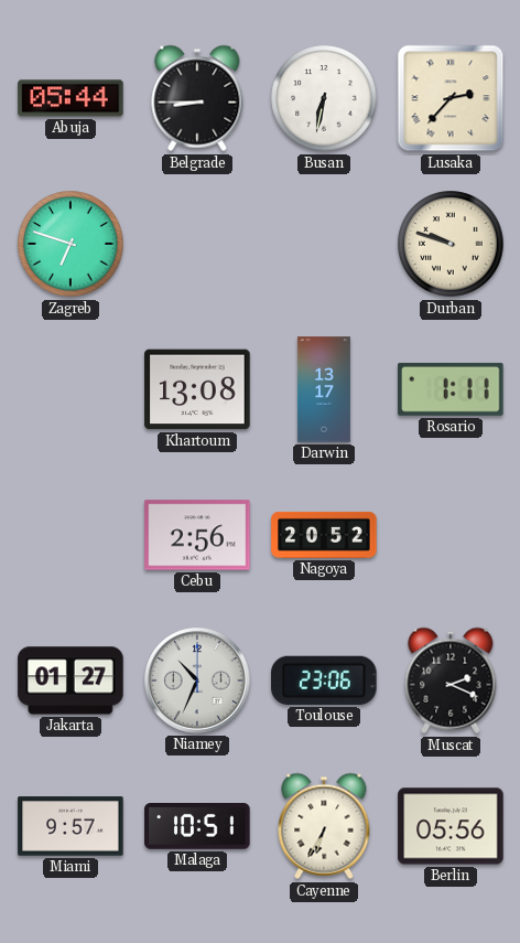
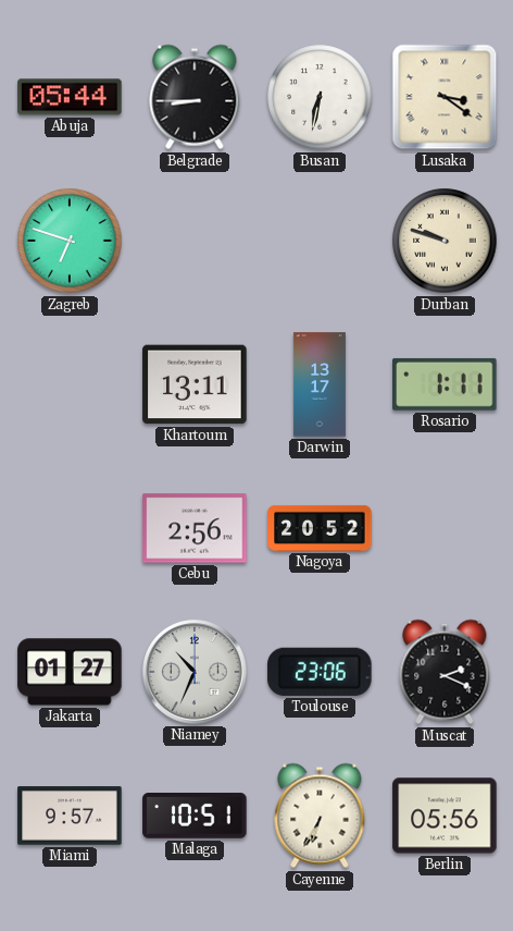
Lusaka: 2:37 -> 3:21
Khartoum: 13:08 -> 13:11
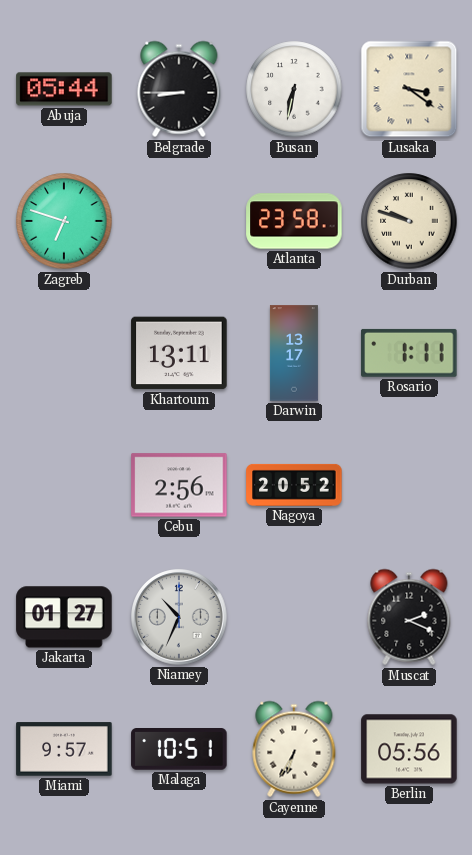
Atlanta: none -> 23:58
Toulouse: 23:06 -> none
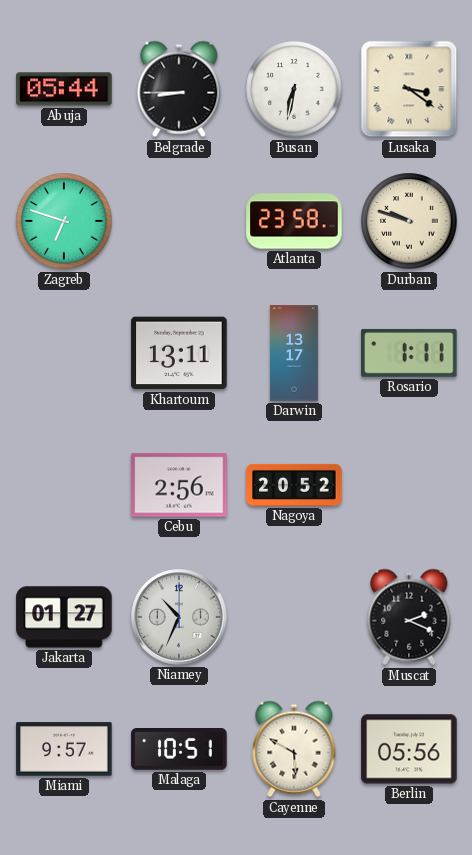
Cayenne: 6:35 -> 5:50
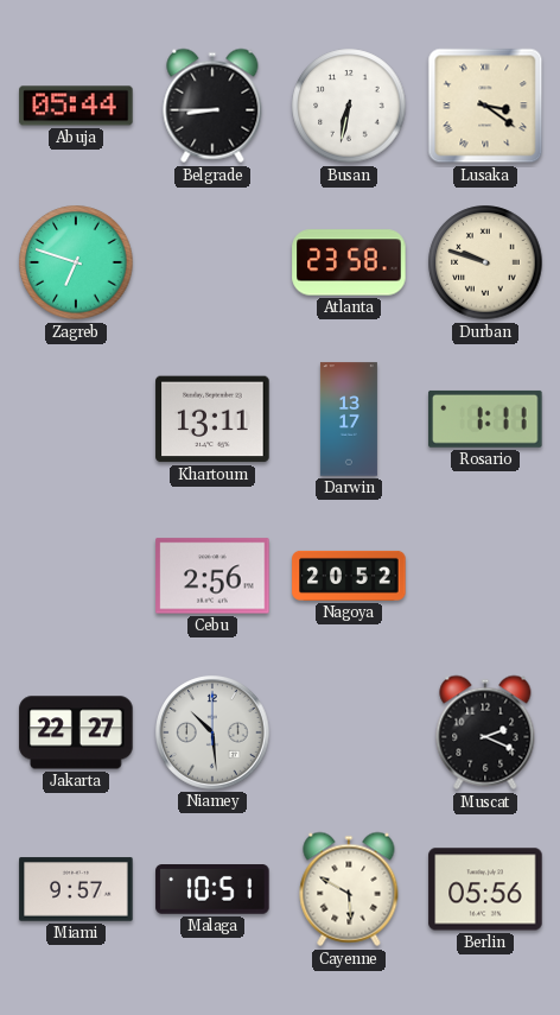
Jakarta: 01:27 -> 22:27
Niamey: 10:34 -> 10:29
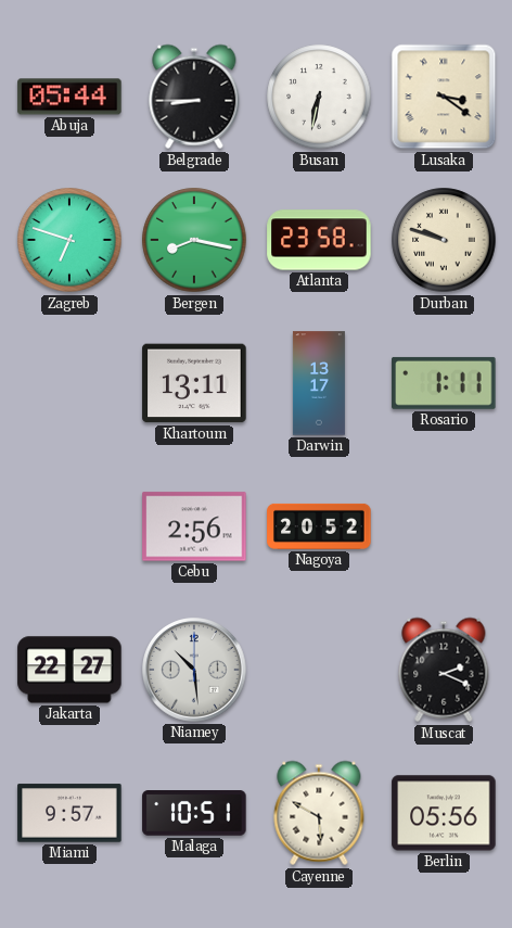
Bergen: none -> 8:17
